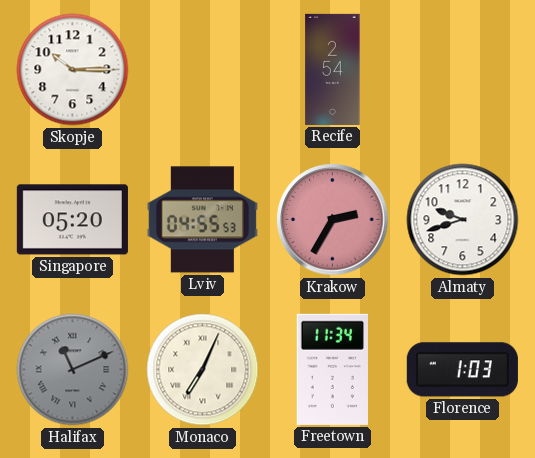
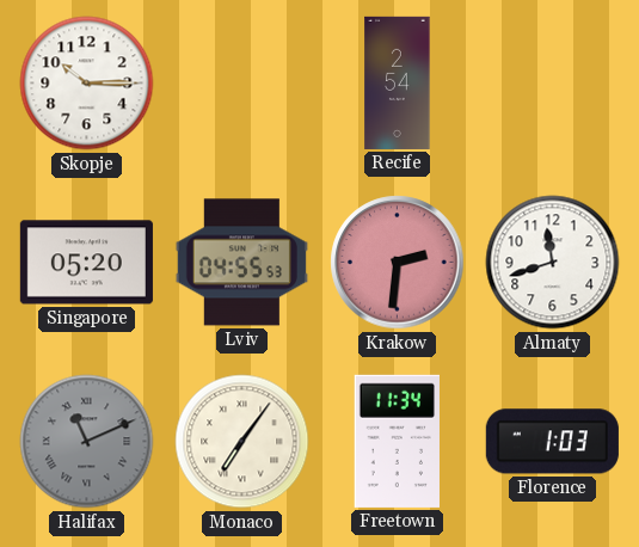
Krakow: 2:35 -> 2:31
Almaty: 9:42 -> 11:42
Monaco: 7:04 -> 7:06
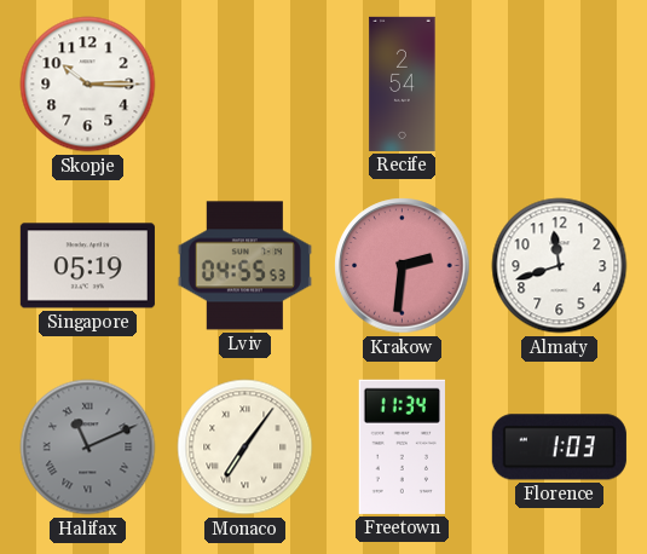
Singapore: 05:20 -> 05:19
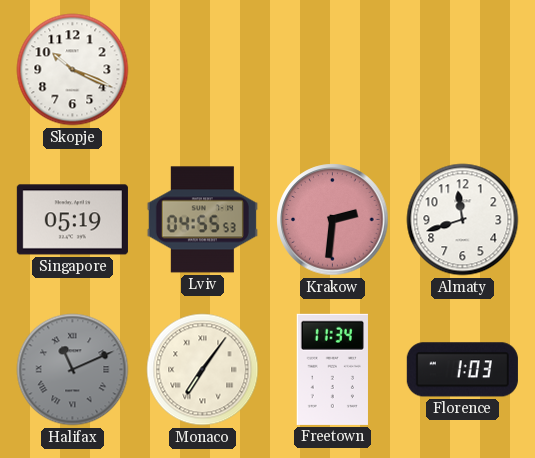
Skopje: 10:15 -> 10:19
Recife: 2:54 -> none
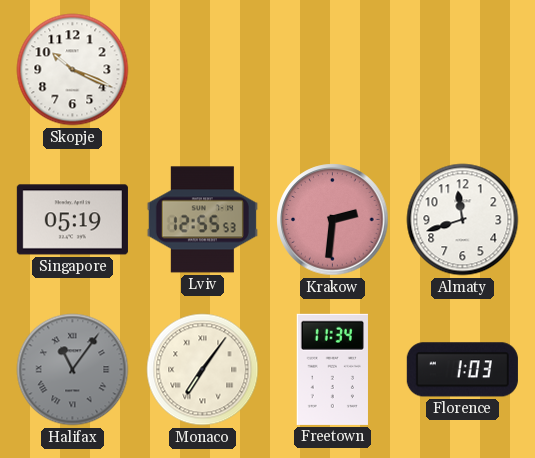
Lviv: 04:55 -> 12:55
Halifax: 11:11 -> 11:06
